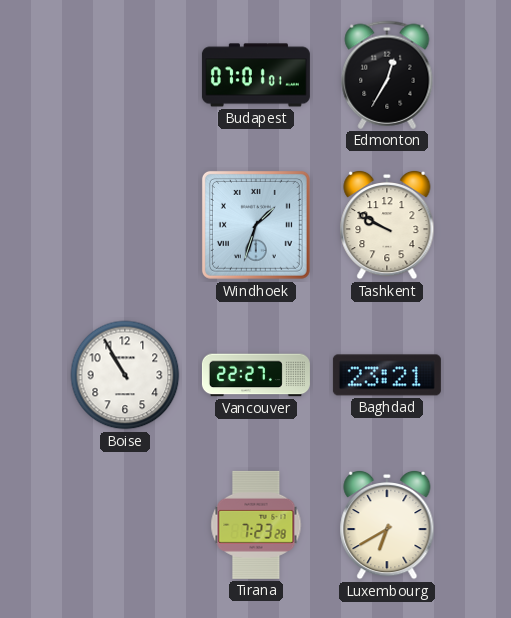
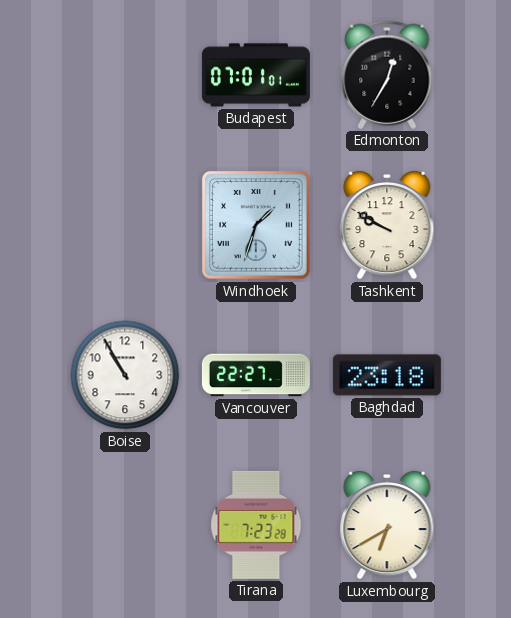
Baghdad: 23:21 -> 23:18
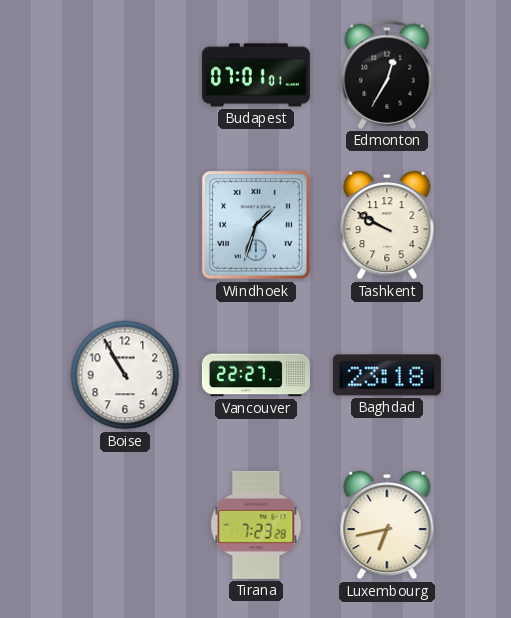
Luxembourg: 6:40 -> 6:43
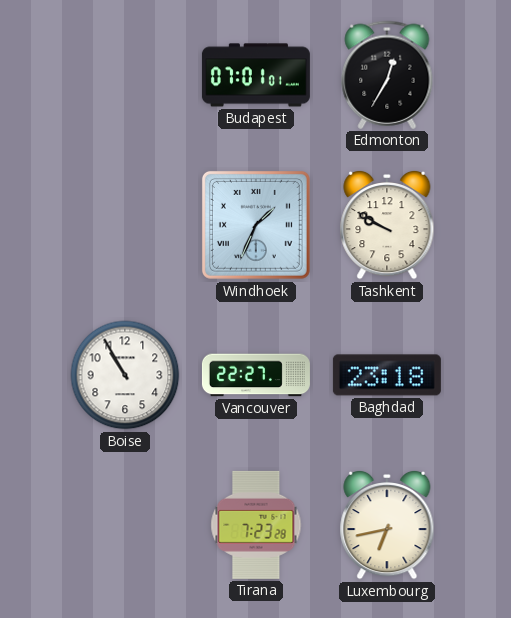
Windhoek: 1:33 -> 1:34
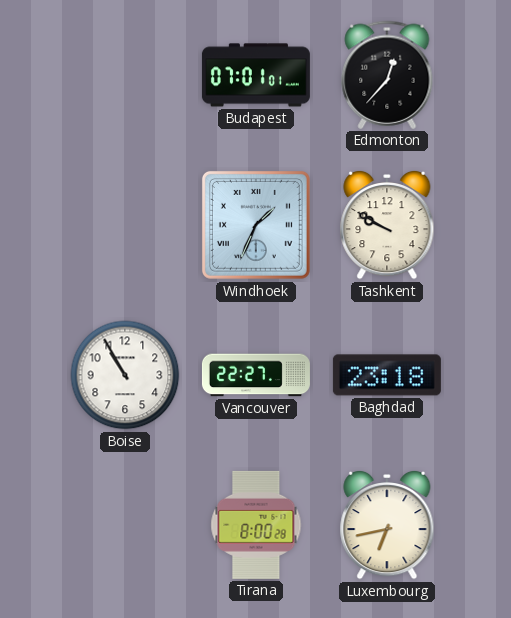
Edmonton: 12:35 -> 12:37
Tirana: 7:23 -> 8:00
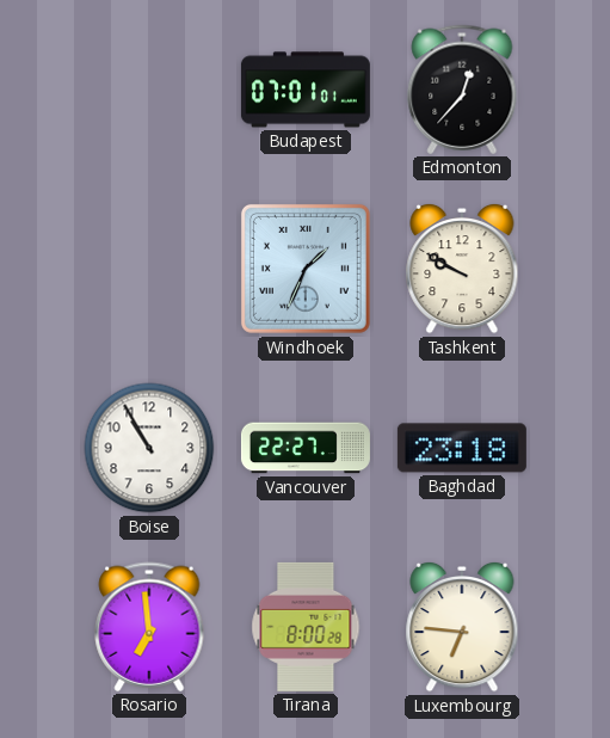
Rosario: none -> 6:59
Luxembourg: 6:43 -> 6:46
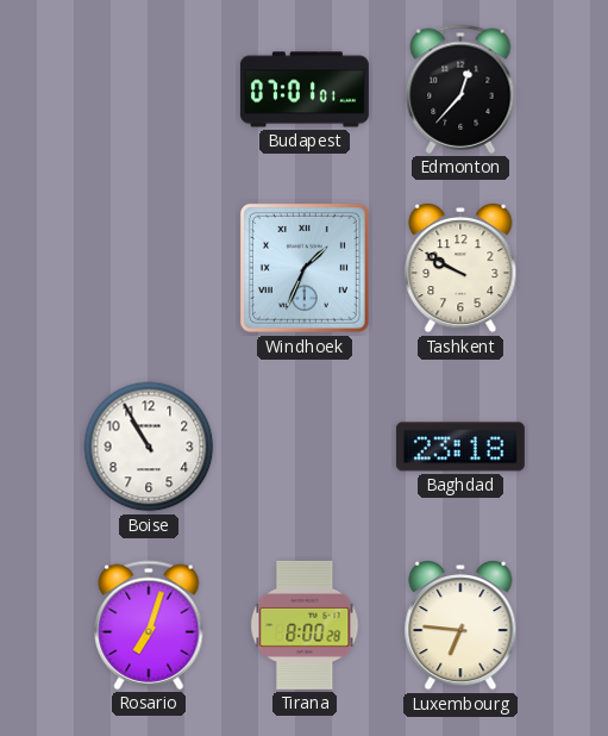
Vancouver: 22:27 -> none
Rosario: 6:59 -> 7:03
